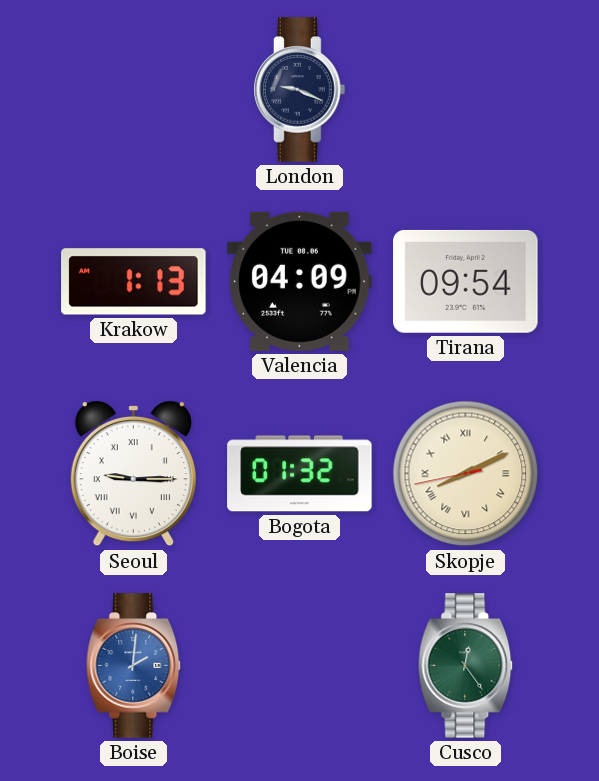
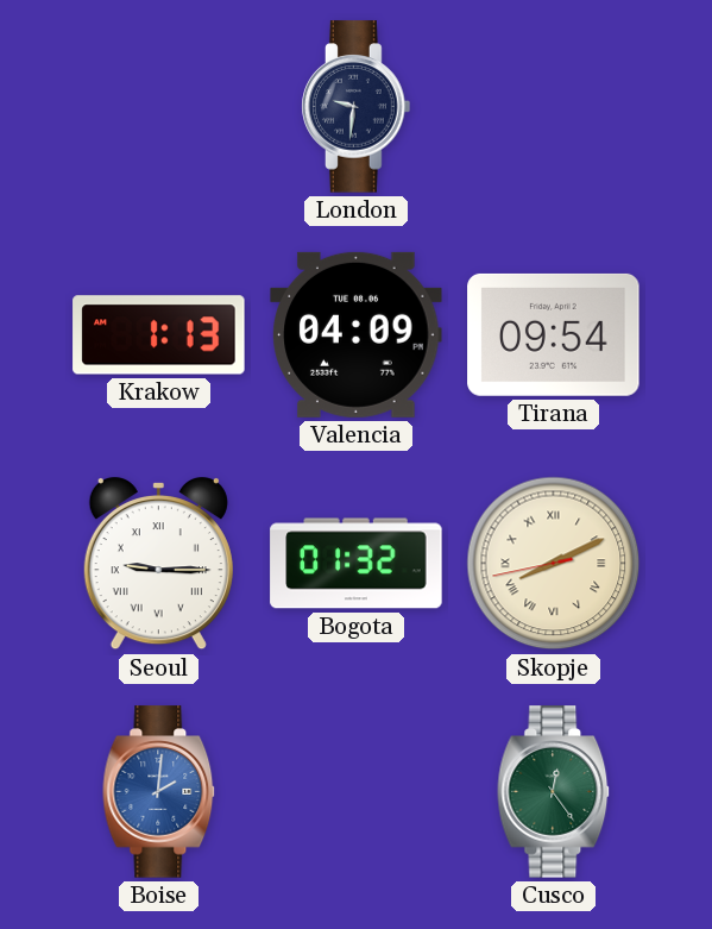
London: 9:19 -> 9:31
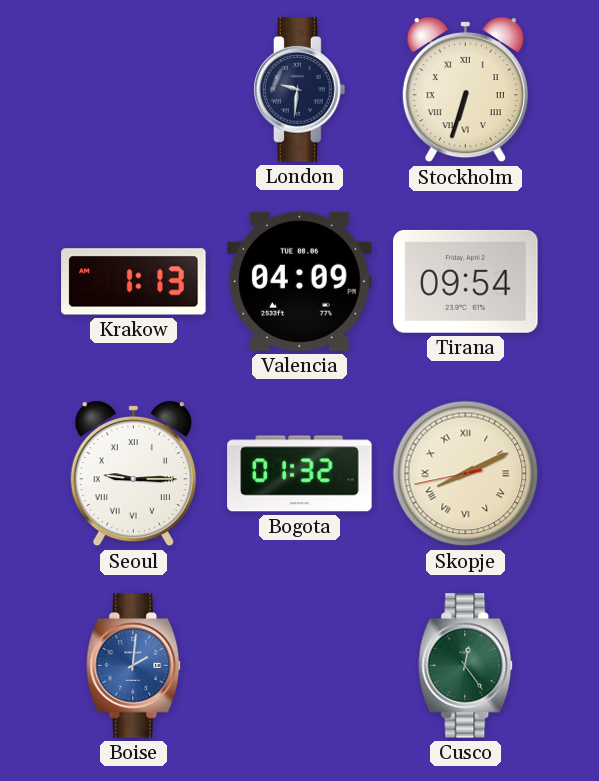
Stockholm: none -> 6:33
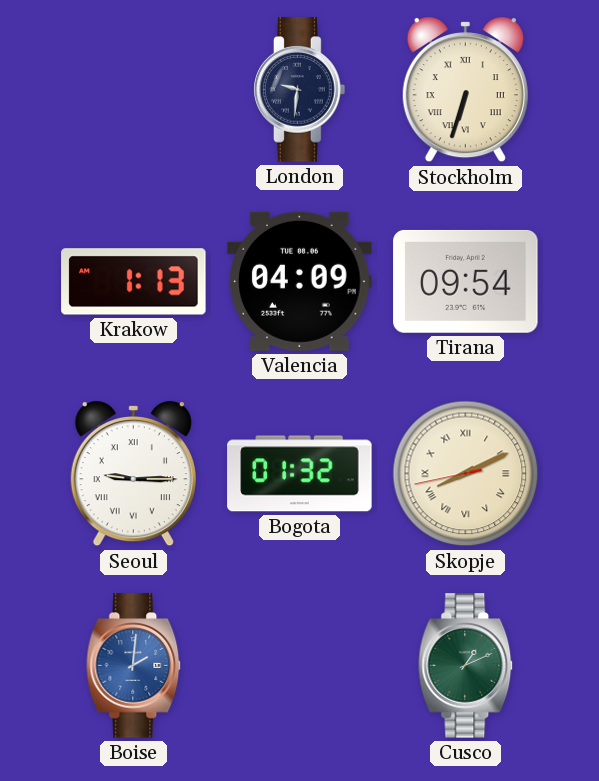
Cusco: 12:24 -> 1:11
